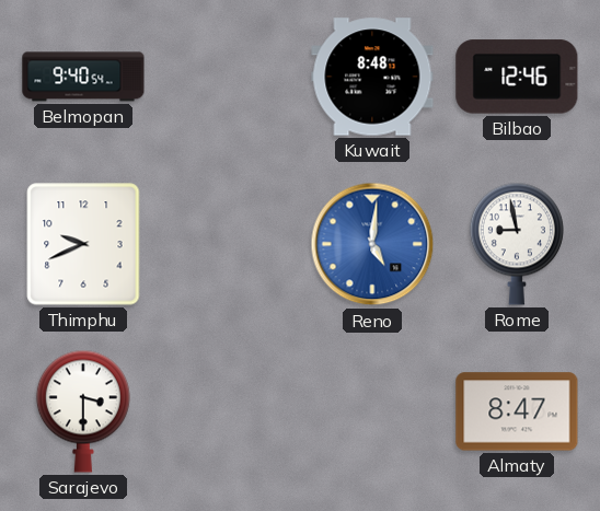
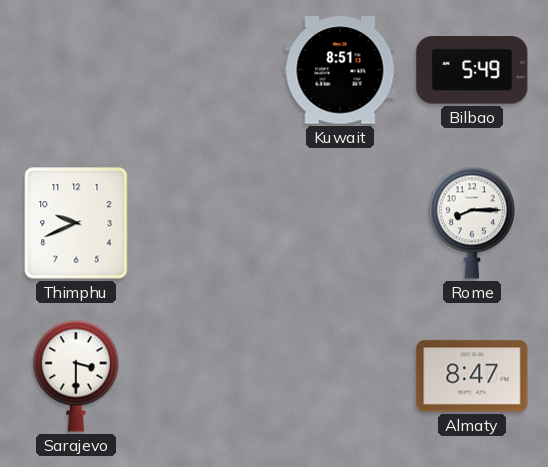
Belmopan: 9:40 -> none
Kuwait: 8:48 -> 8:51
Bilbao: 12:46 -> 5:49
Reno: 5:01 -> none
Rome: 8:58 -> 8:15
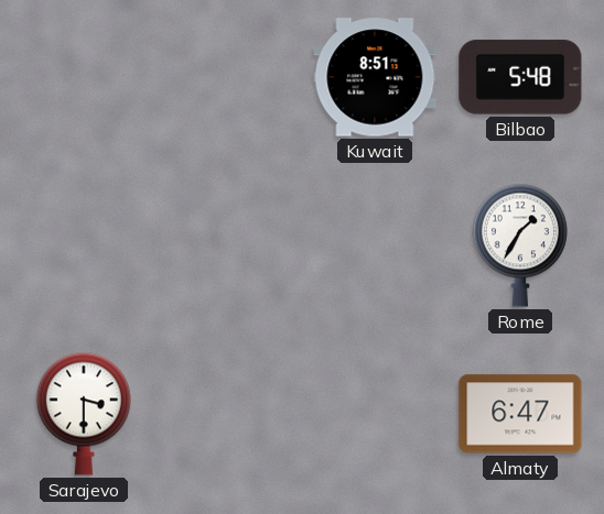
Bilbao: 5:49 -> 5:48
Thimphu: 9:41 -> none
Rome: 8:15 -> 1:35
Almaty: 8:47 -> 6:47
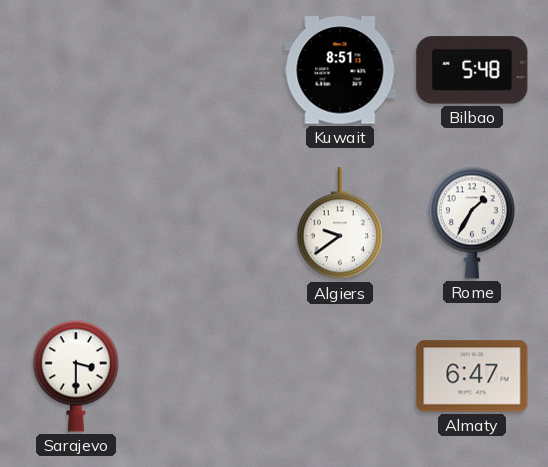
Algiers: none -> 9:39
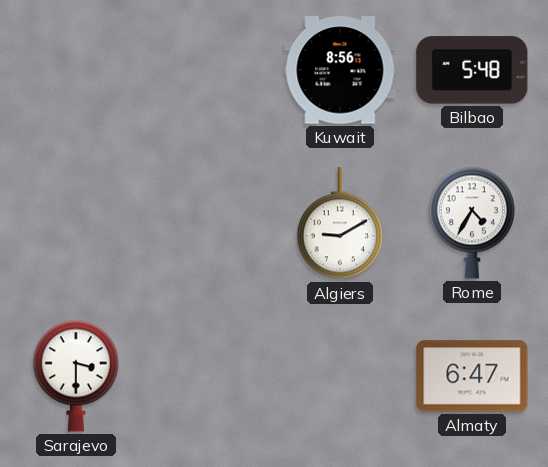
Kuwait: 8:51 -> 8:56
Algiers: 9:39 -> 9:10
Rome: 1:35 -> 4:35
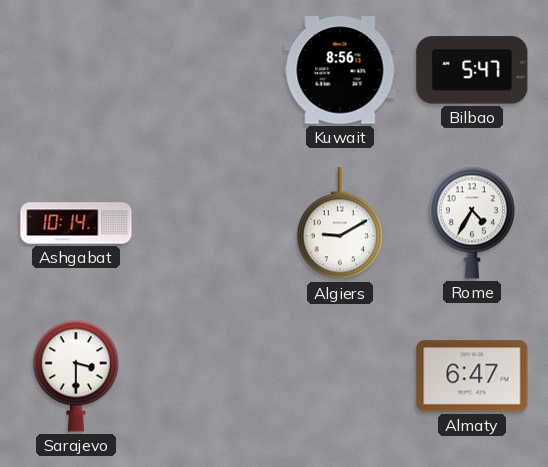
Bilbao: 5:48 -> 5:47
Ashgabat: none -> 10:14
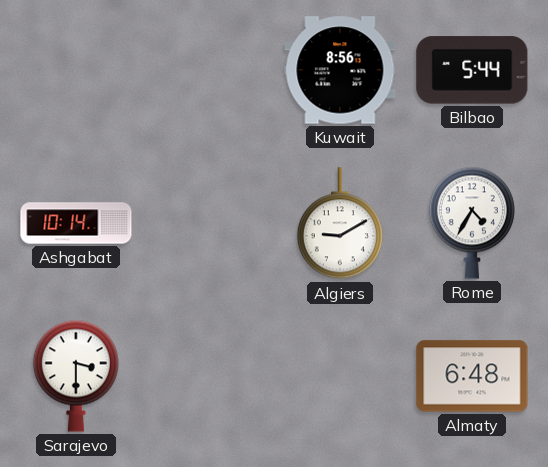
Bilbao: 5:47 -> 5:44
Almaty: 6:47 -> 6:48
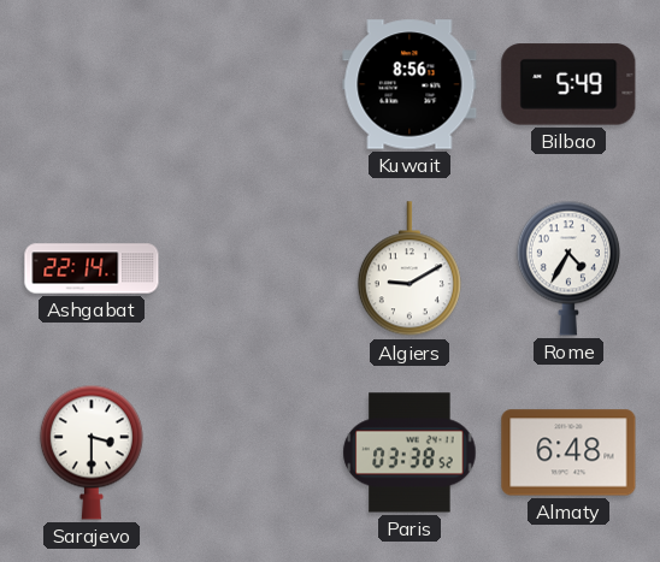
Bilbao: 5:44 -> 5:49
Ashgabat: 10:14 -> 22:14
Paris: none -> 03:38
